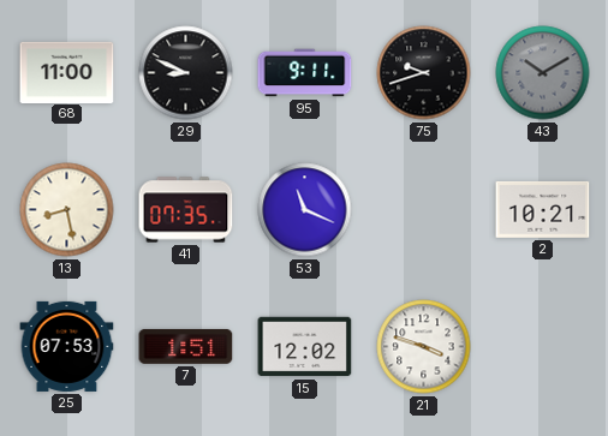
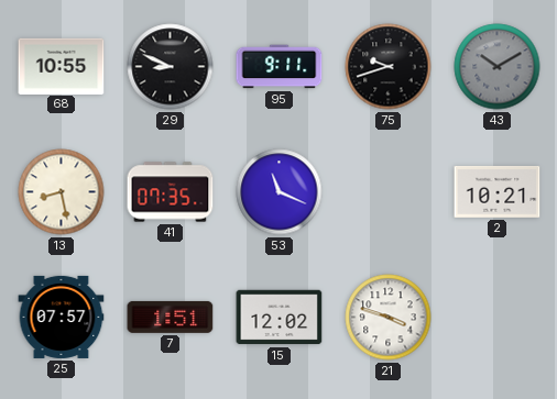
68: 11:00 -> 10:55
25: 07:53 -> 07:57
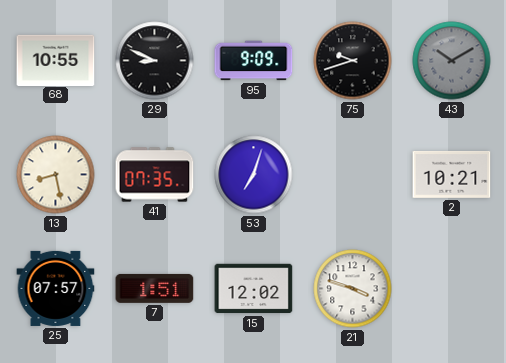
95: 9:11 -> 9:09
53: 11:19 -> 7:03
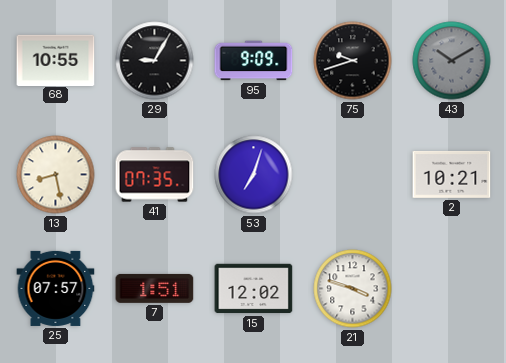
29: 8:49 -> 9:05
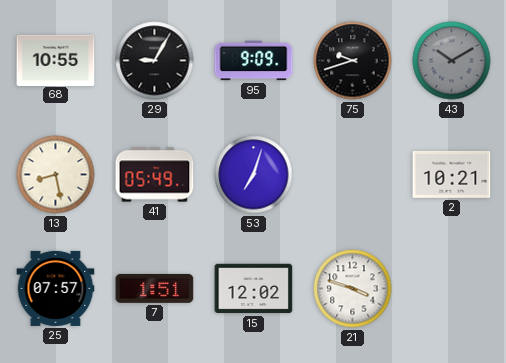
41: 07:35 -> 05:49
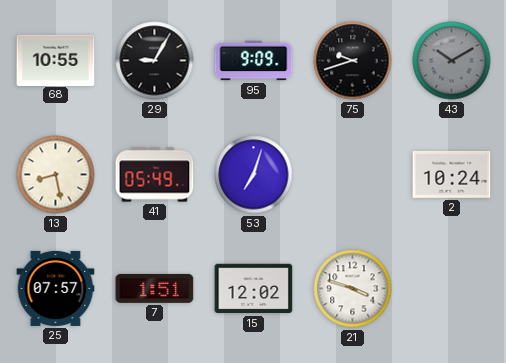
2: 10:21 -> 10:24
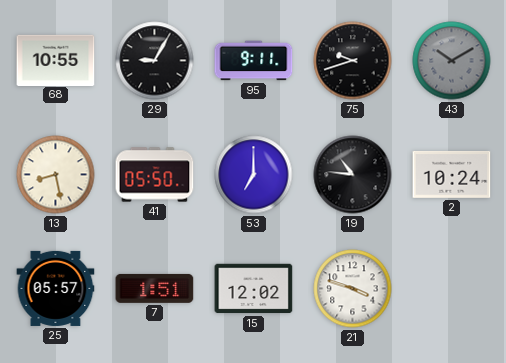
95: 9:09 -> 9:11
41: 05:49 -> 05:50
53: 7:03 -> 7:00
19: none -> 10:46
25: 07:57 -> 05:57
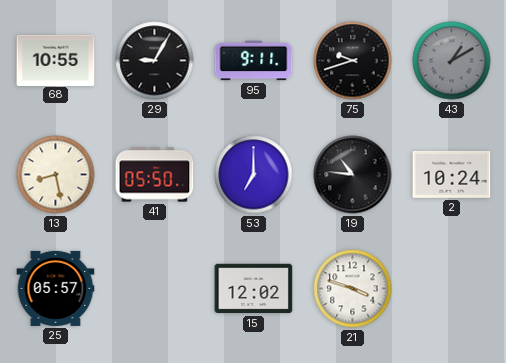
43: 10:10 -> 1:10
7: 1:51 -> none
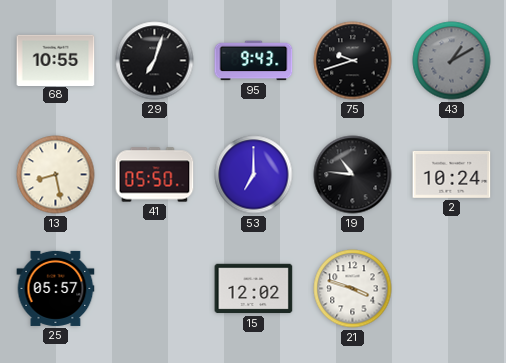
29: 9:05 -> 7:03
95: 9:11 -> 9:43
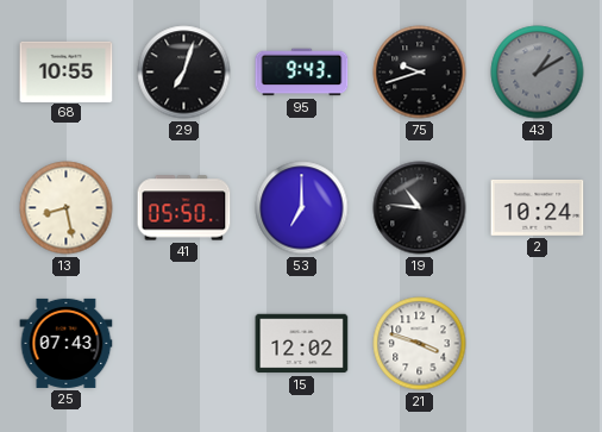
25: 05:57 -> 07:43
